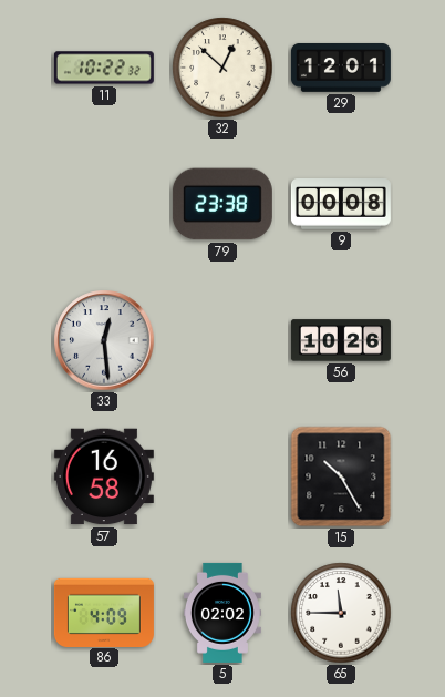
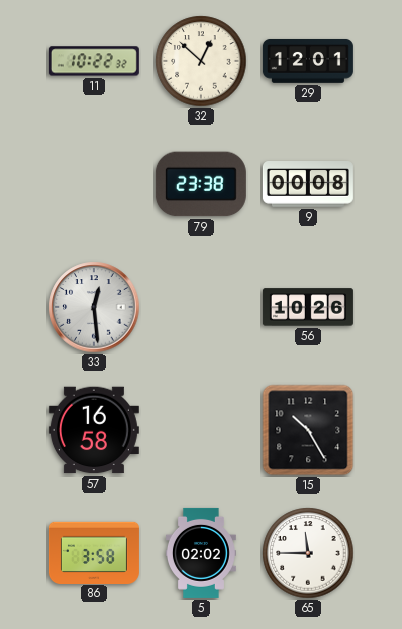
86: 4:09 -> 3:58
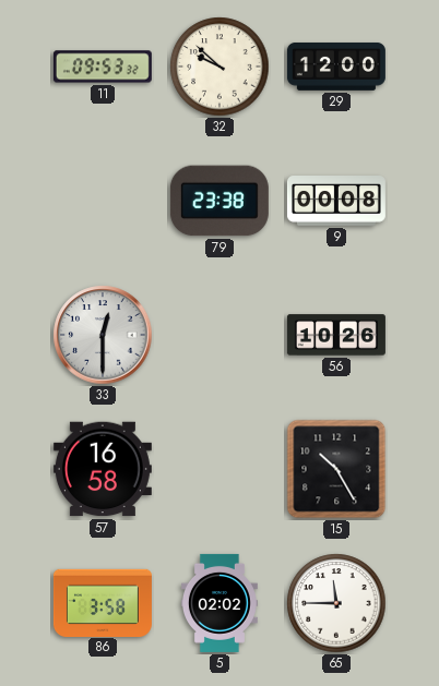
11: 10:22 -> 09:53
32: 12:52 -> 9:52
29: 12:01 -> 12:00
33: 12:29 -> 12:30
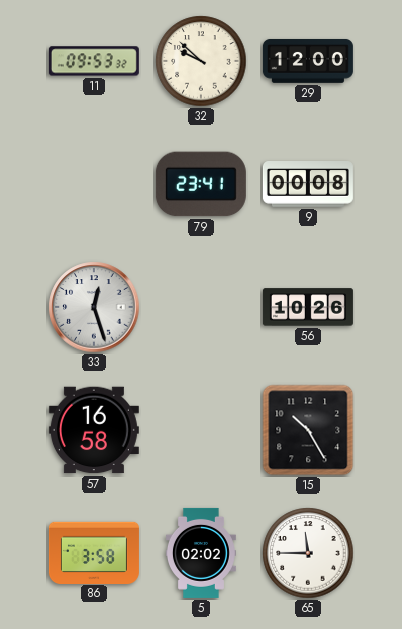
79: 23:38 -> 23:41
33: 12:30 -> 12:27
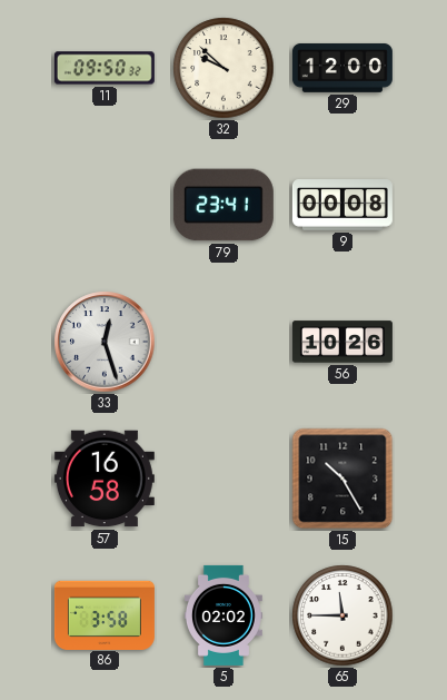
11: 09:53 -> 09:50
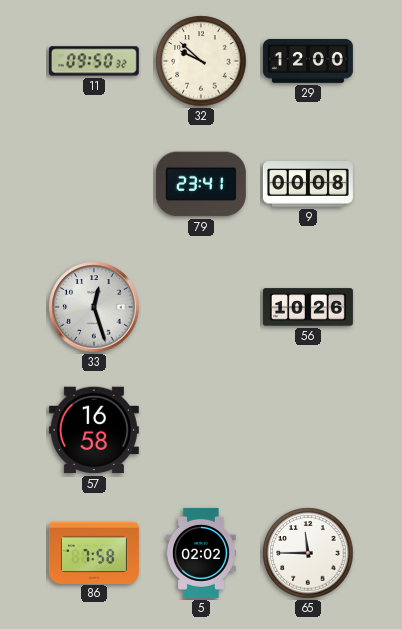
15: 10:25 -> none
86: 3:58 -> 7:58
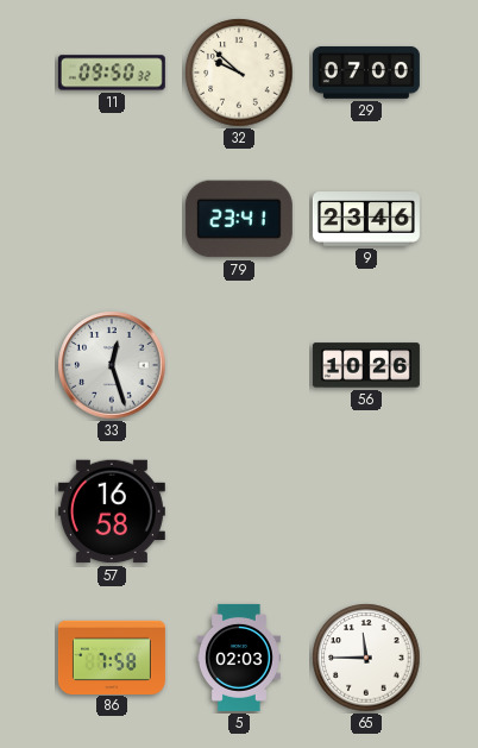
29: 12:00 -> 07:00
9: 00:08 -> 23:46
5: 02:02 -> 02:03
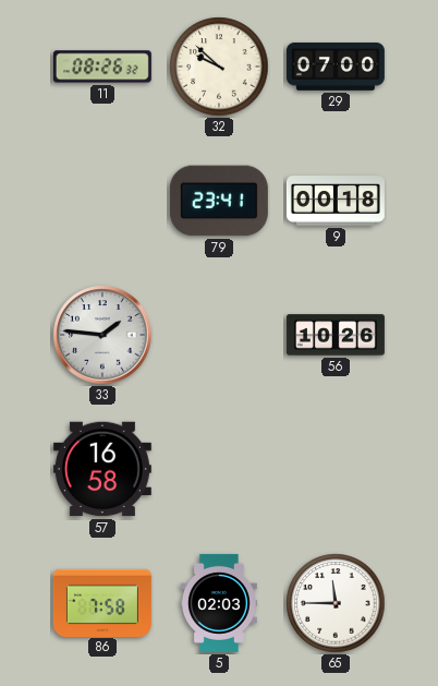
11: 09:50 -> 08:26
9: 23:46 -> 00:18
33: 12:27 -> 1:46
